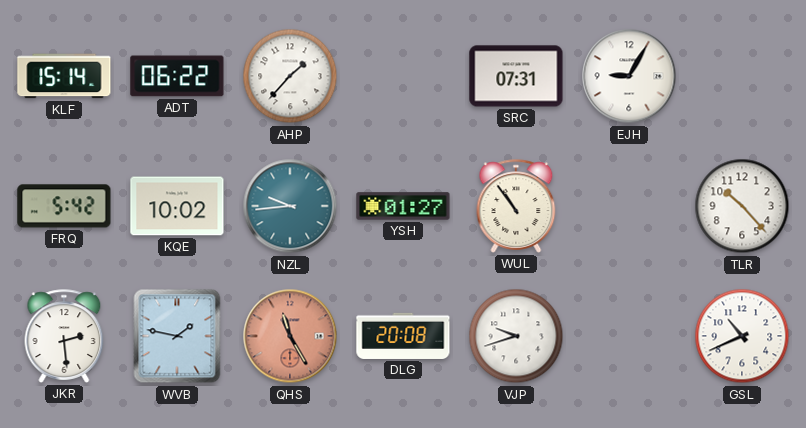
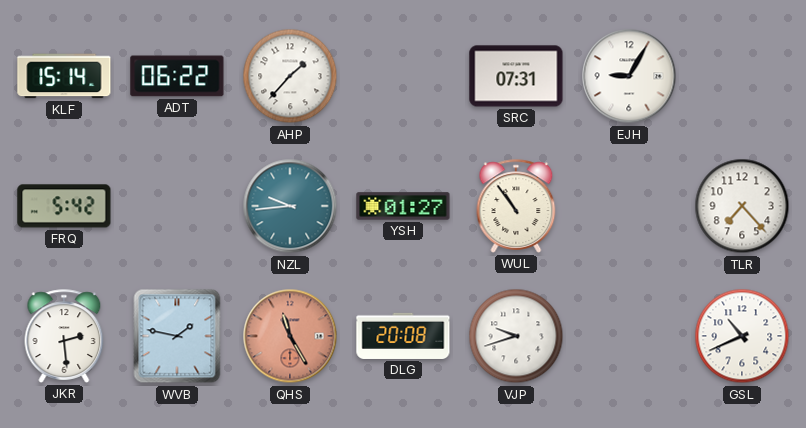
KQE: 10:02 -> none
TLR: 10:23 -> 7:23
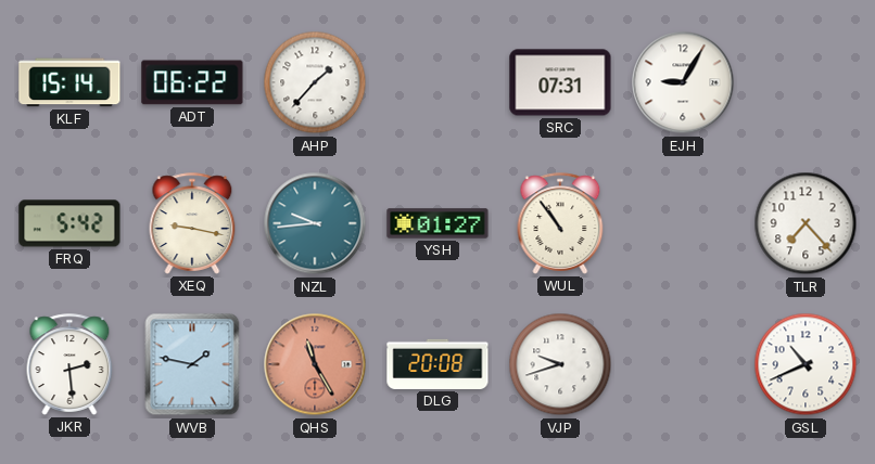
XEQ: none -> 9:17
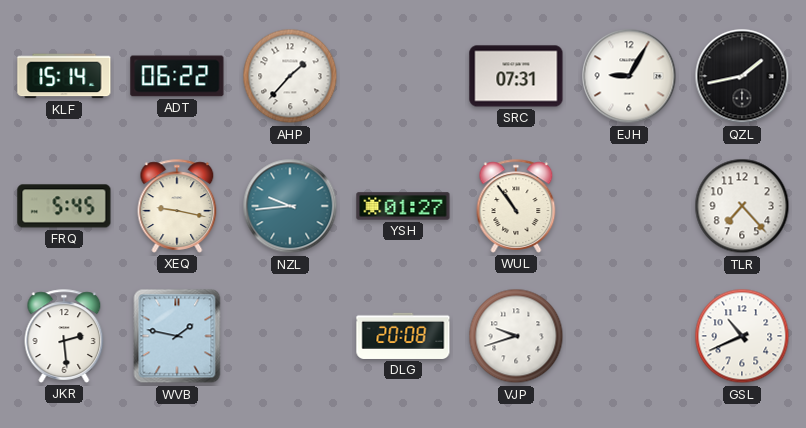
QZL: none -> 1:43
FRQ: 5:42 -> 5:45
QHS: 11:25 -> none
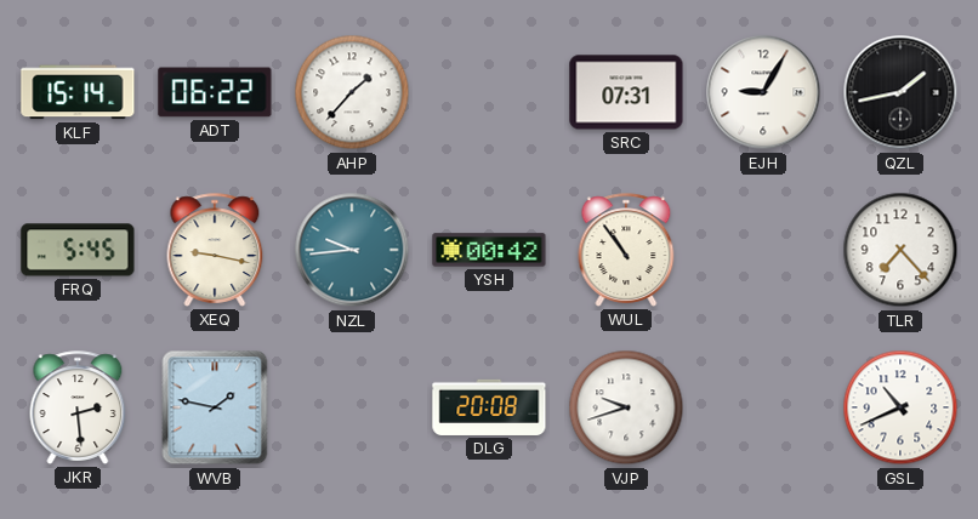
YSH: 01:27 -> 00:42
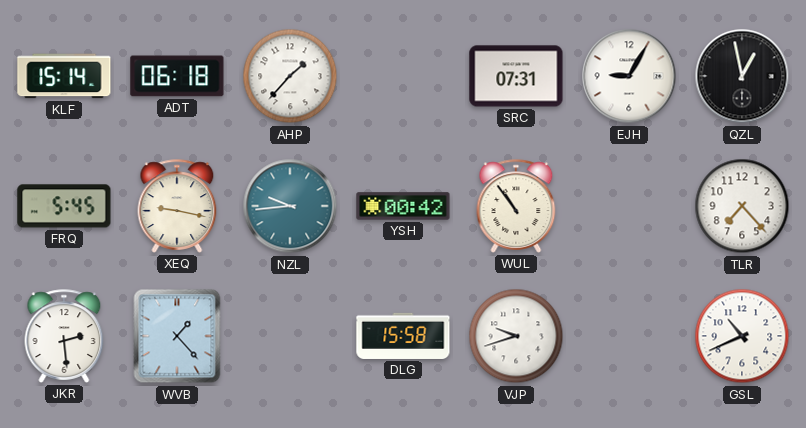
ADT: 06:22 -> 06:18
QZL: 1:43 -> 12:58
WVB: 1:47 -> 1:23
DLG: 20:08 -> 15:58
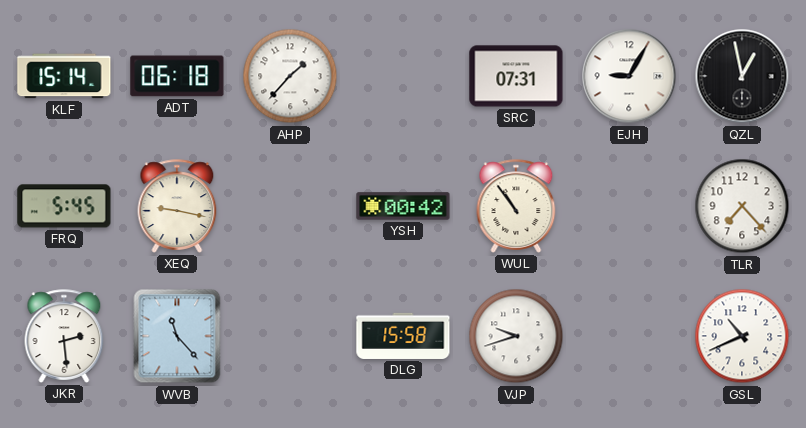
NZL: 9:44 -> none
WVB: 1:23 -> 11:23
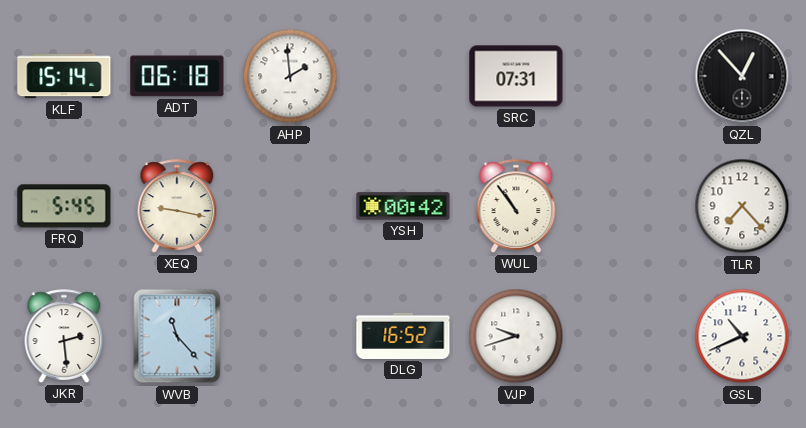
AHP: 1:37 -> 1:59
EJH: 9:05 -> none
QZL: 12:58 -> 12:53
DLG: 15:58 -> 16:52
